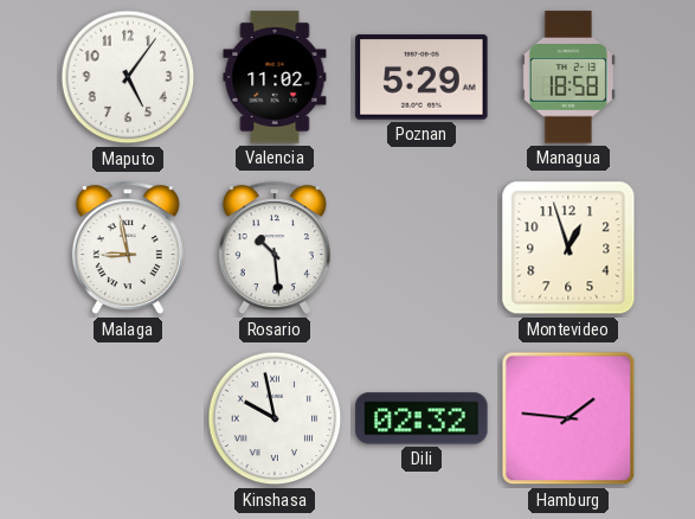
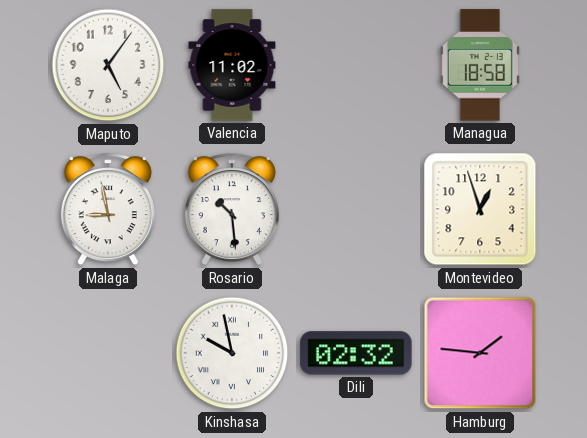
Poznan: 5:29 -> none
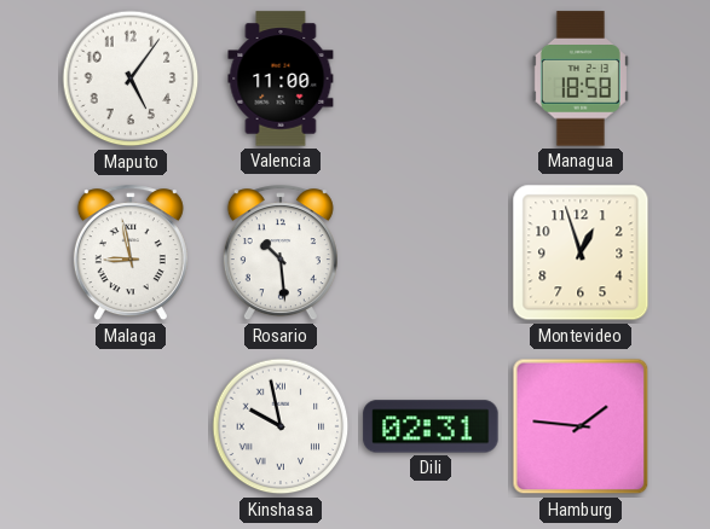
Valencia: 11:02 -> 11:00
Dili: 02:32 -> 02:31
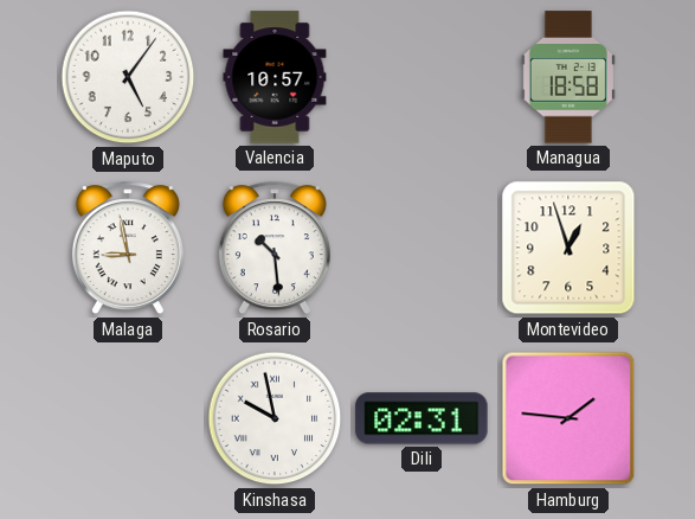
Valencia: 11:00 -> 10:57
